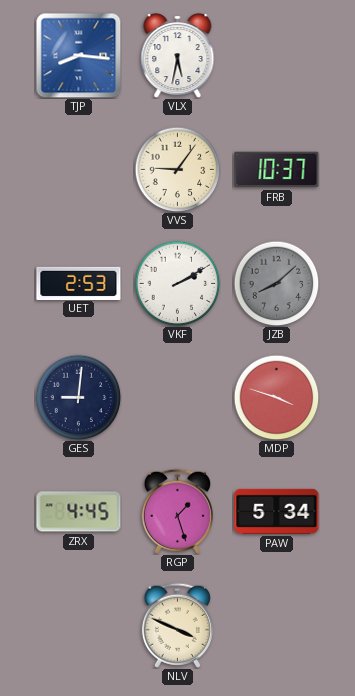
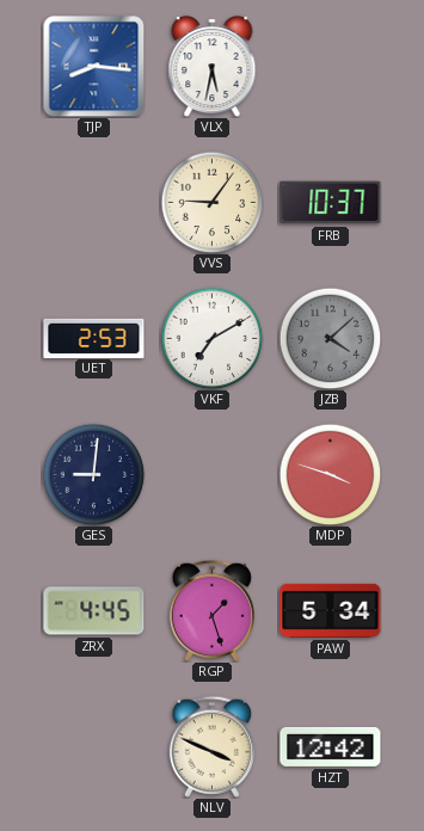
VKF: 2:10 -> 7:10
JZB: 8:08 -> 4:08
HZT: none -> 12:42
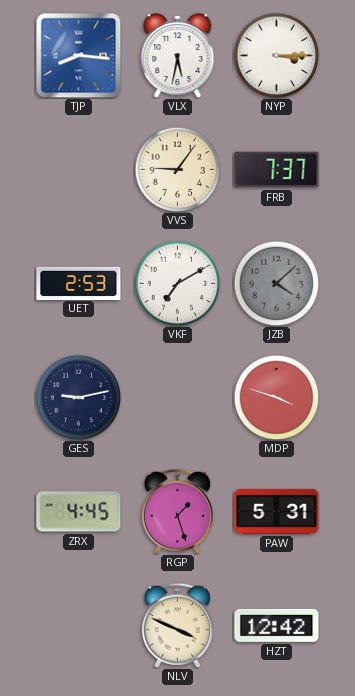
NYP: none -> 3:15
FRB: 10:37 -> 7:37
GES: 9:01 -> 9:13
PAW: 5:34 -> 5:31
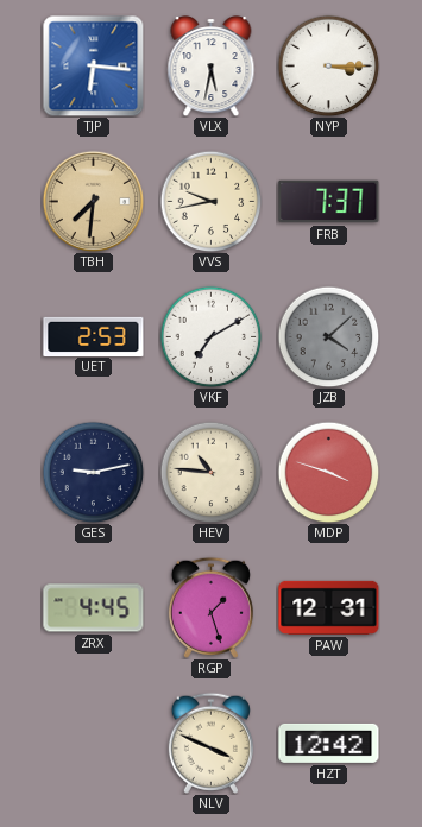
TJP: 8:16 -> 6:16
TBH: none -> 7:31
VVS: 9:06 -> 9:43
HEV: none -> 10:46
PAW: 5:31 -> 12:31
